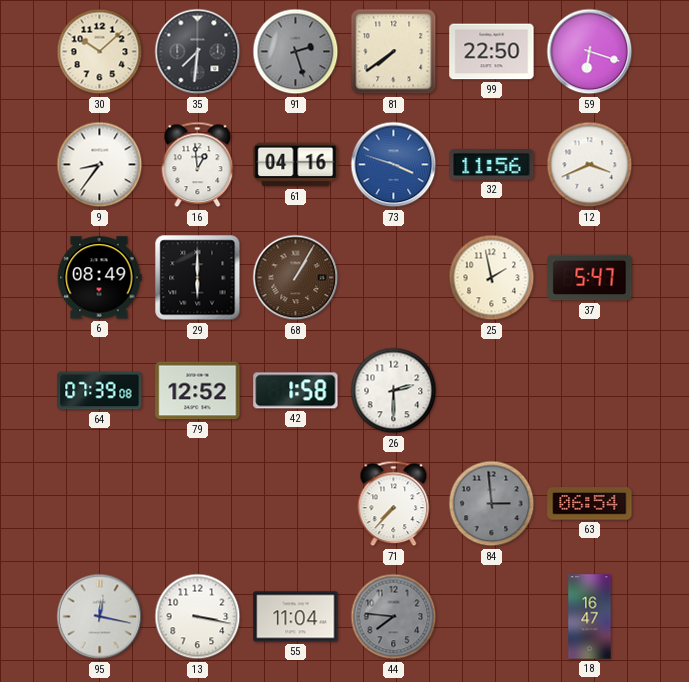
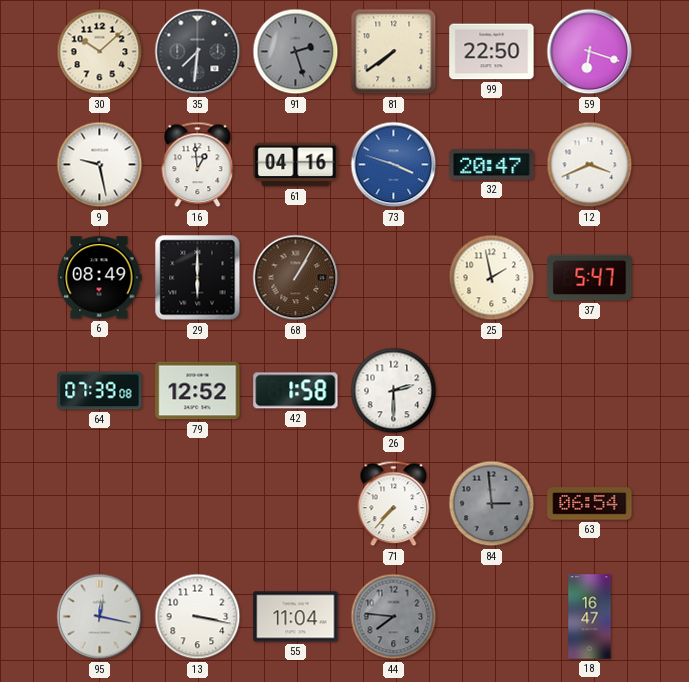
9: 8:36 -> 9:28
32: 11:56 -> 20:47
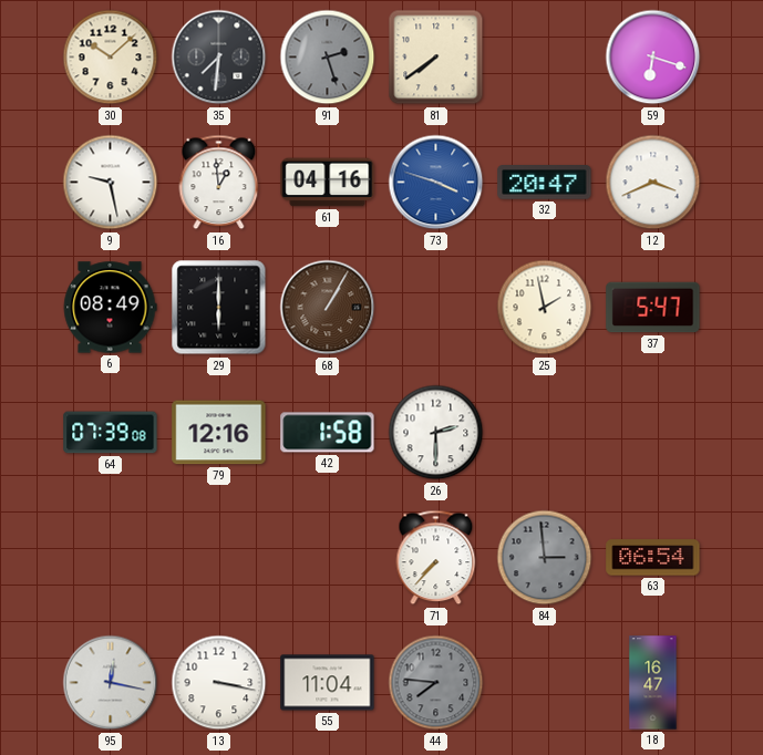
99: 22:50 -> none
79: 12:52 -> 12:16
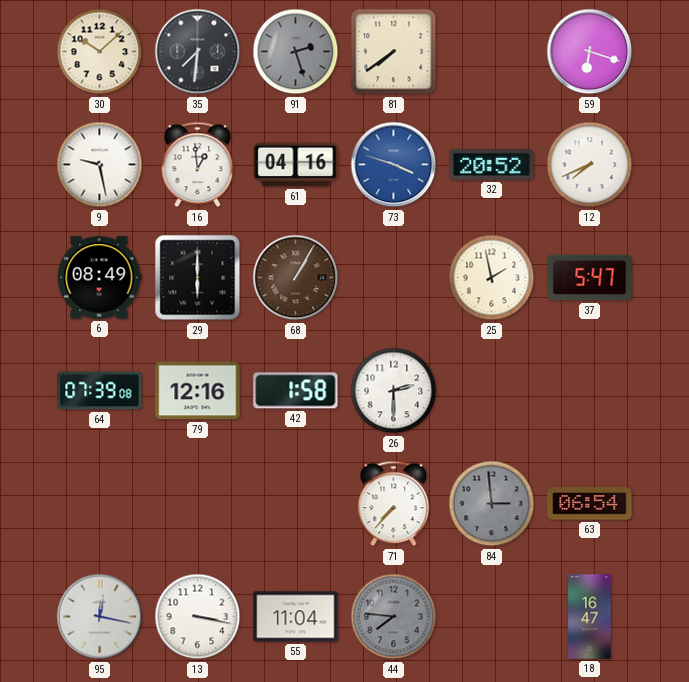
32: 20:47 -> 20:52
12: 3:41 -> 7:41
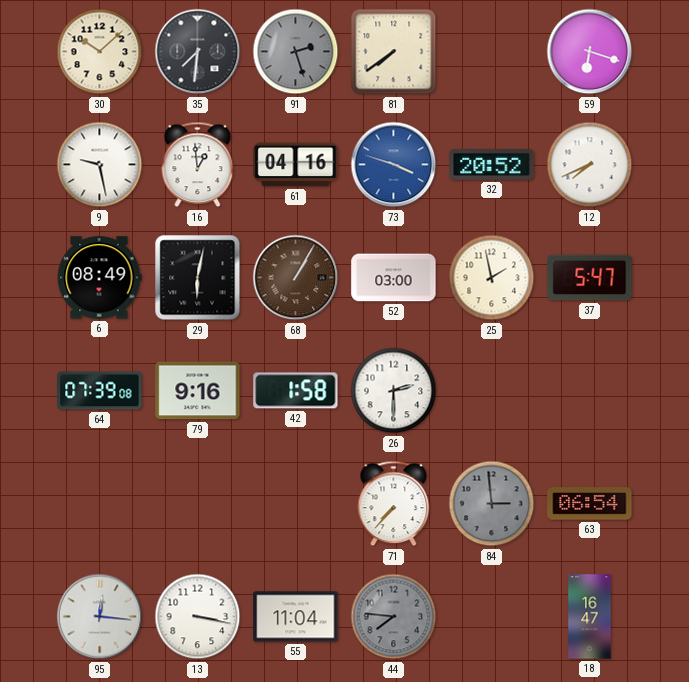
29: 6:00 -> 6:02
52: none -> 03:00
79: 12:16 -> 9:16
95: 12:17 -> 12:16
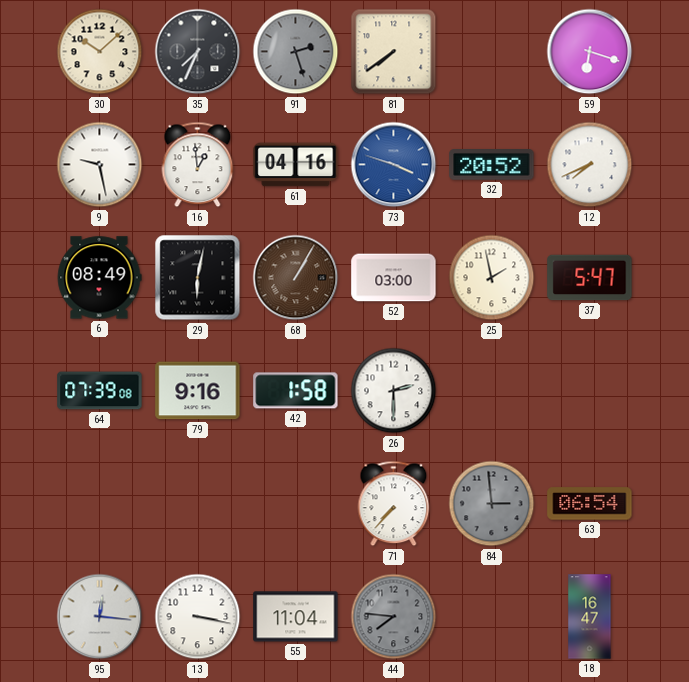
35: 7:31 -> 7:34
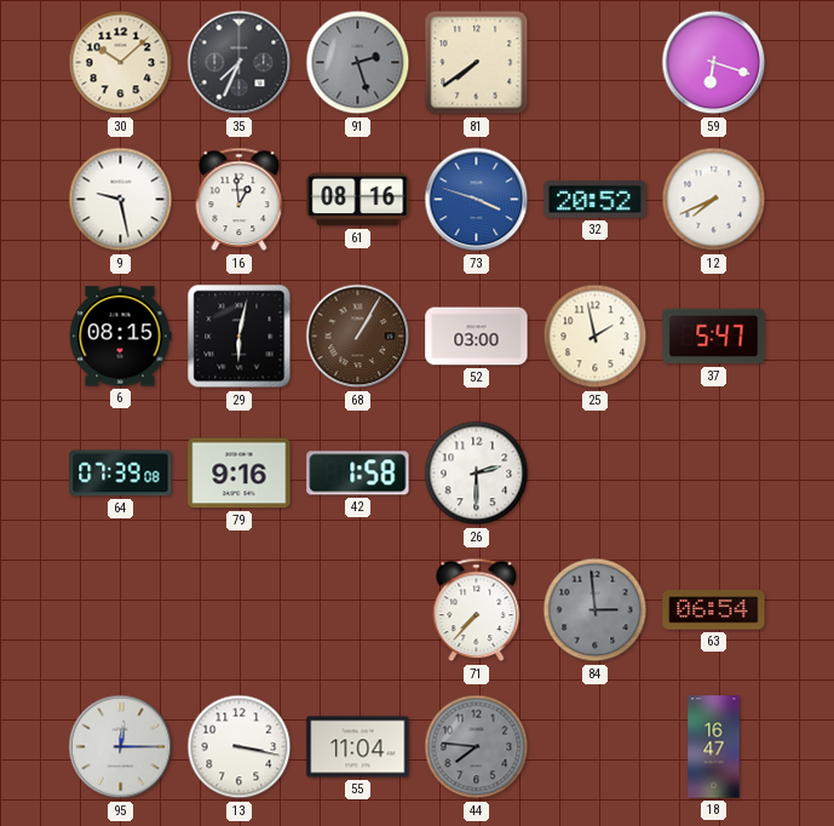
61: 04:16 -> 08:16
6: 08:49 -> 08:15
95: 12:16 -> 12:15
